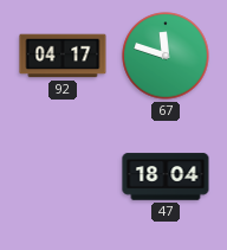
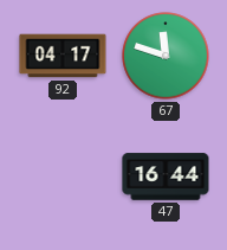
47: 18:04 -> 16:44
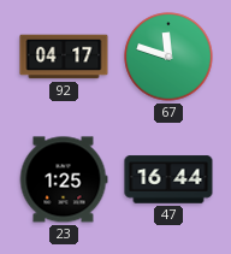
23: none -> 1:25
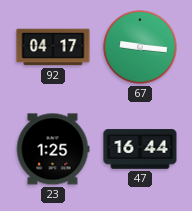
67: 11:48 -> 9:16
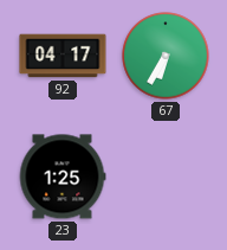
67: 9:16 -> 6:35
47: 16:44 -> none
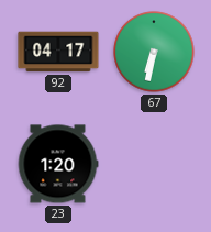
67: 6:35 -> 6:32
23: 1:25 -> 1:20
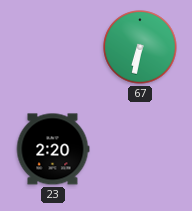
92: 04:17 -> none
23: 1:20 -> 2:20
